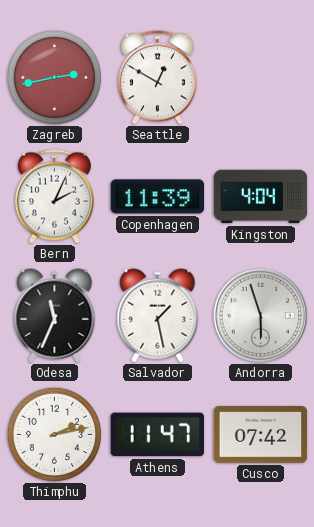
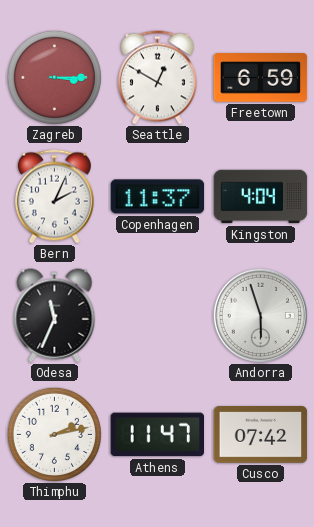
Zagreb: 2:43 -> 3:15
Freetown: none -> 6:59
Copenhagen: 11:39 -> 11:37
Salvador: 1:28 -> none
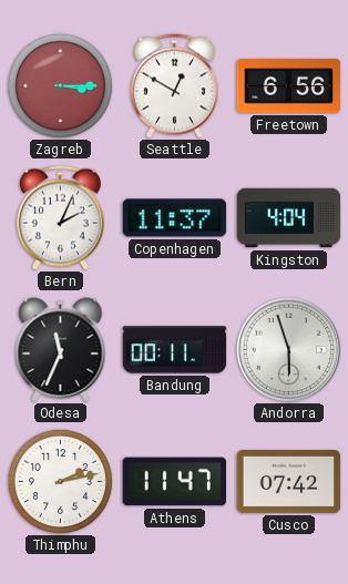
Freetown: 6:59 -> 6:56
Bandung: none -> 00:11
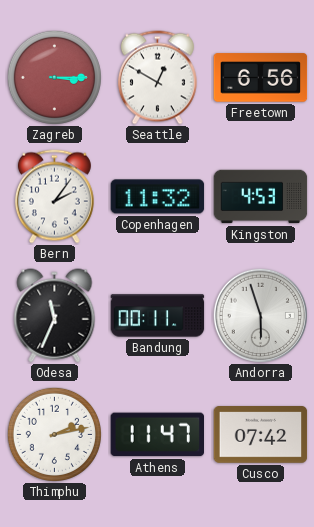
Bern: 2:04 -> 2:06
Copenhagen: 11:37 -> 11:32
Kingston: 4:04 -> 4:53
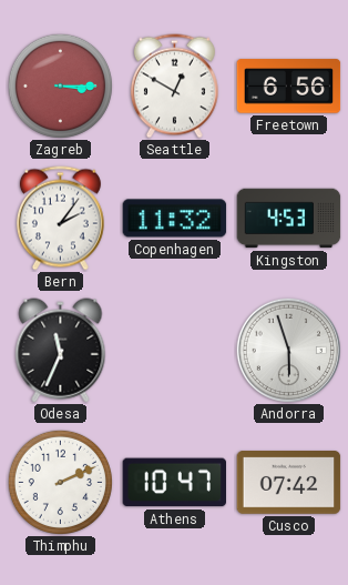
Bandung: 00:11 -> none
Thimphu: 2:13 -> 2:11
Athens: 11:47 -> 10:47
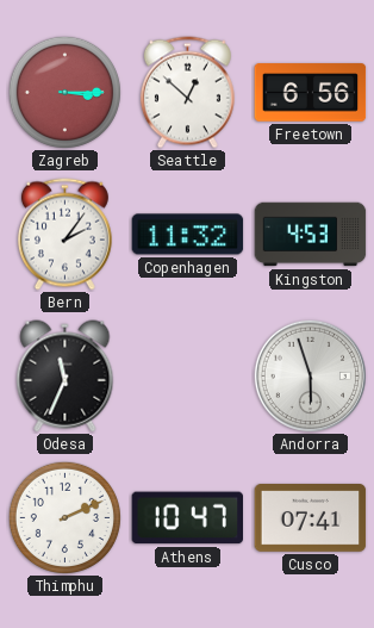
Seattle: 12:50 -> 12:52
Cusco: 07:42 -> 07:41
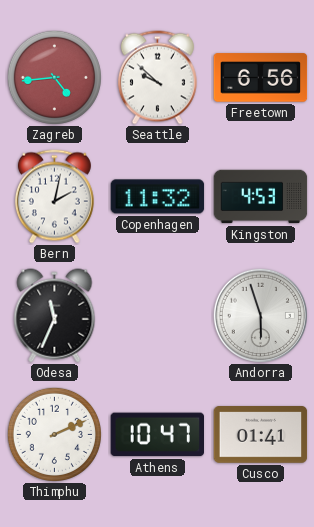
Zagreb: 3:15 -> 4:44
Seattle: 12:52 -> 9:52
Bern: 2:06 -> 2:02
Cusco: 07:41 -> 01:41
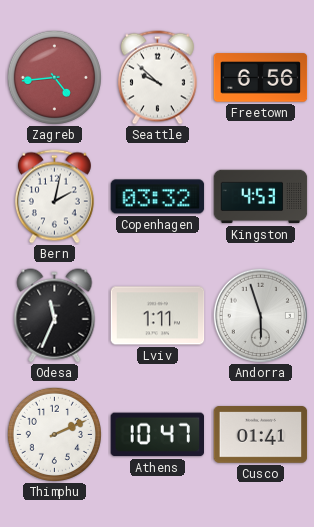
Copenhagen: 11:32 -> 03:32
Lviv: none -> 1:11
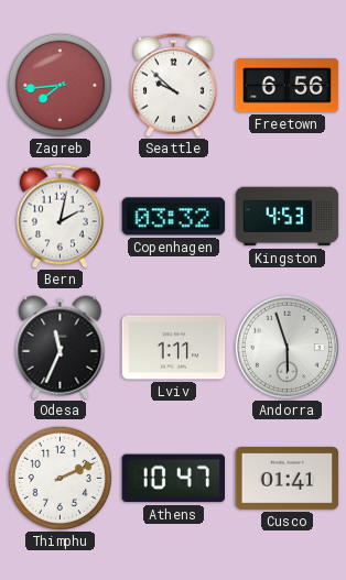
Zagreb: 4:44 -> 7:44
